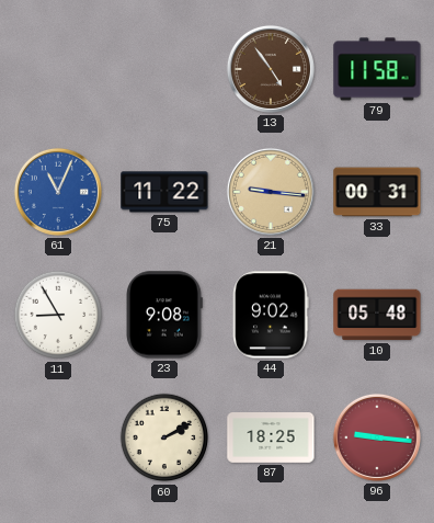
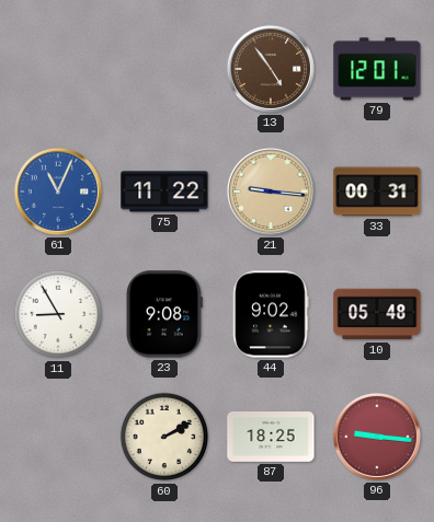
79: 11:58 -> 12:01
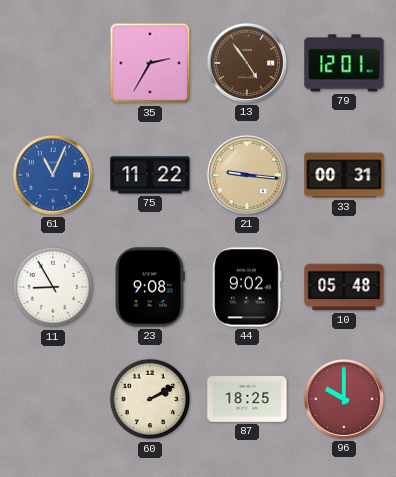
35: none -> 2:35
96: 9:16 -> 10:00
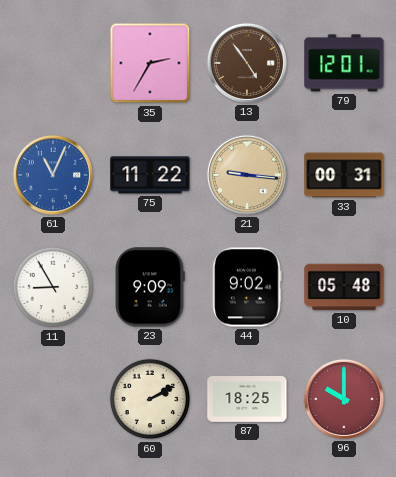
23: 9:08 -> 9:09
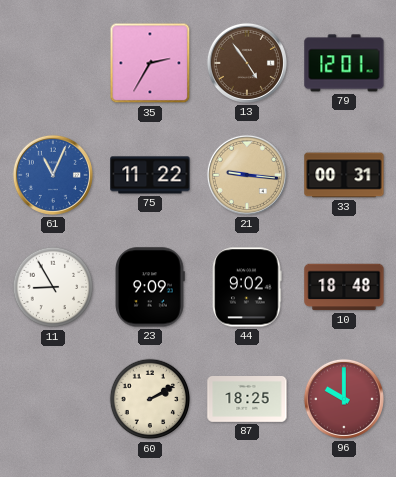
10: 05:48 -> 18:48
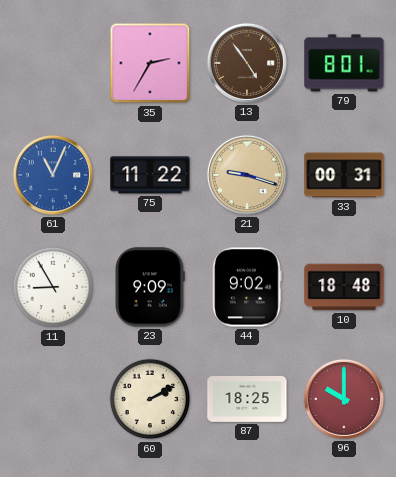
79: 12:01 -> 8:01
21: 9:16 -> 9:18
